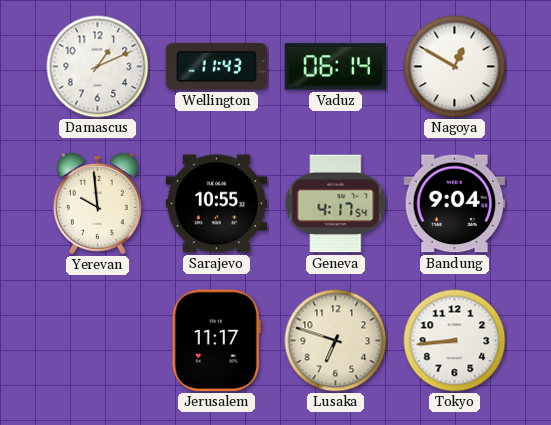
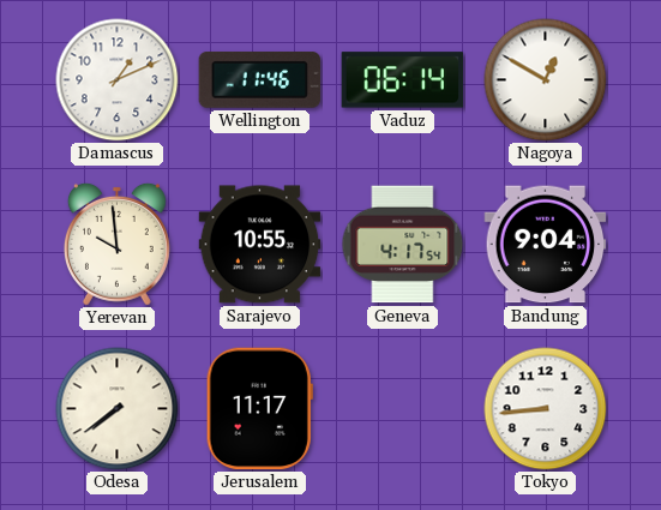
Wellington: 11:43 -> 11:46
Odesa: none -> 7:39
Lusaka: 6:48 -> none
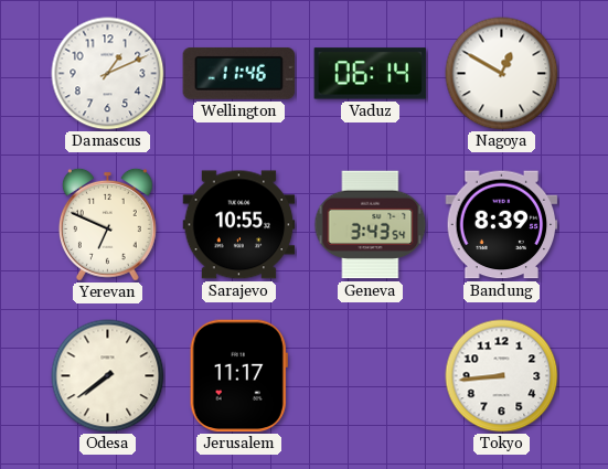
Yerevan: 9:59 -> 6:49
Geneva: 4:17 -> 3:43
Bandung: 9:04 -> 8:39
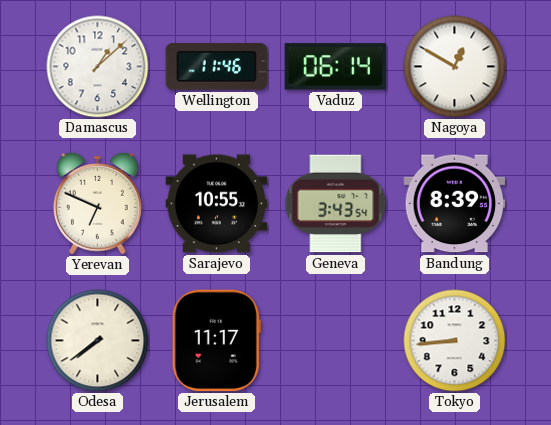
Damascus: 1:11 -> 1:08
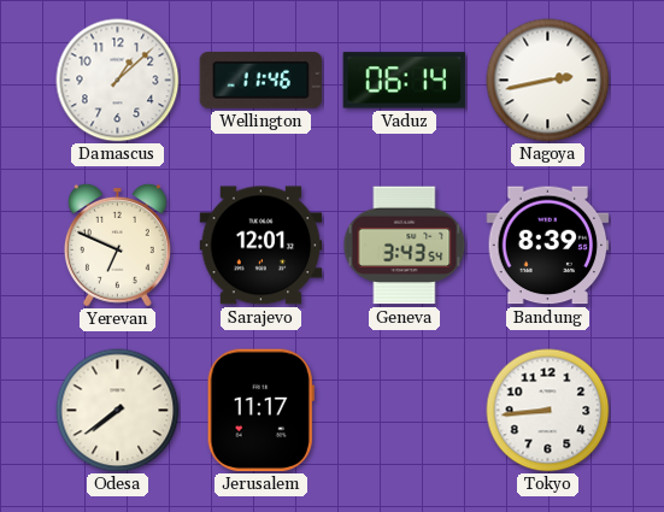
Nagoya: 12:50 -> 2:43
Sarajevo: 10:55 -> 12:01
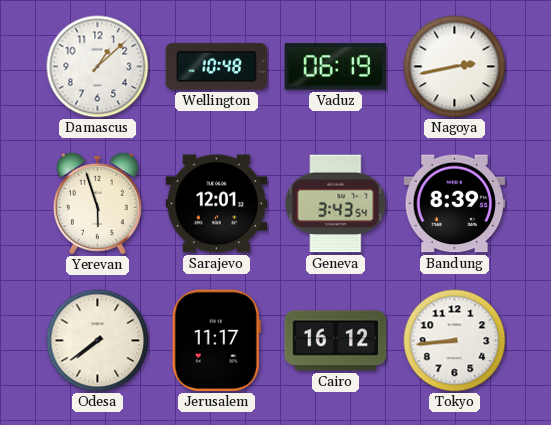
Wellington: 11:46 -> 10:48
Vaduz: 06:14 -> 06:19
Yerevan: 6:49 -> 5:57
Cairo: none -> 16:12
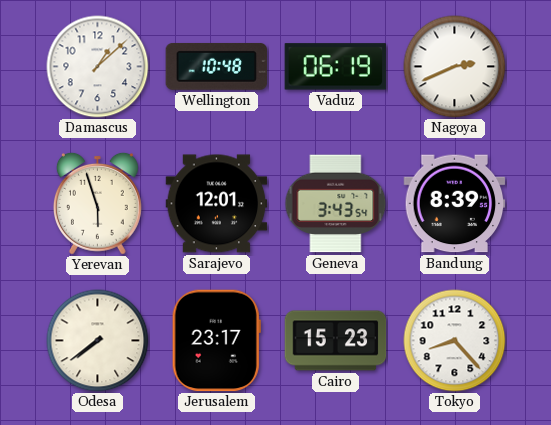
Nagoya: 2:43 -> 2:41
Jerusalem: 11:17 -> 23:17
Cairo: 16:12 -> 15:23
Tokyo: 8:44 -> 8:23
